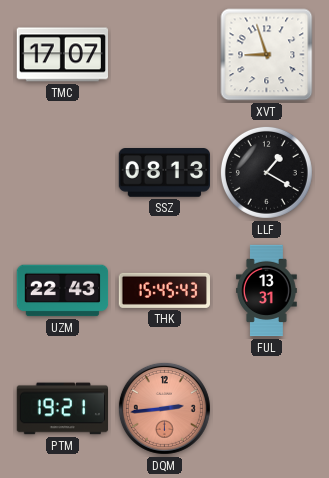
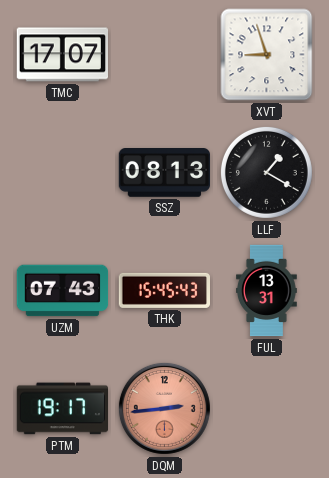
UZM: 22:43 -> 07:43
PTM: 19:21 -> 19:17
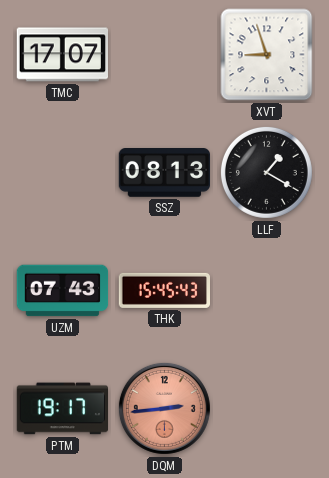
FUL: 13:31 -> none
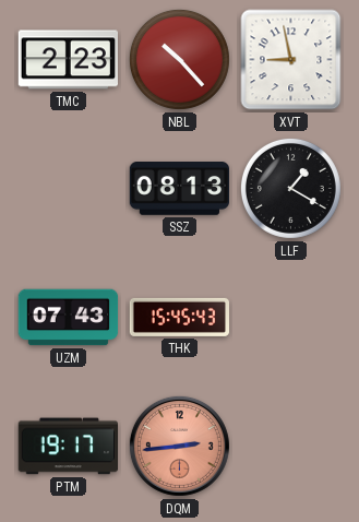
TMC: 17:07 -> 2:23
NBL: none -> 10:23
XVT: 8:57 -> 8:58
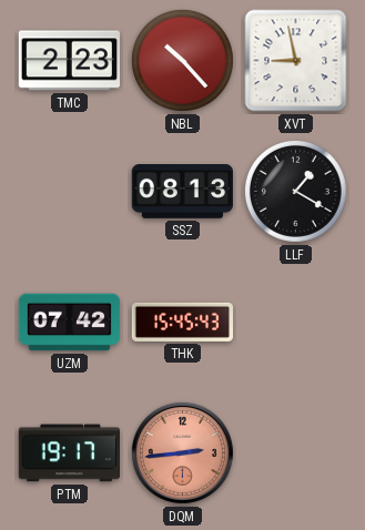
UZM: 07:43 -> 07:42
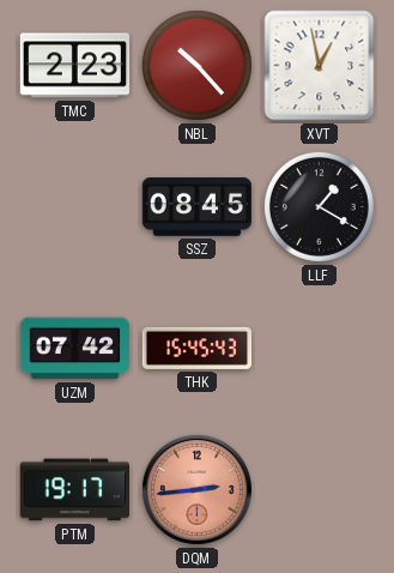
XVT: 8:58 -> 12:58
SSZ: 08:13 -> 08:45
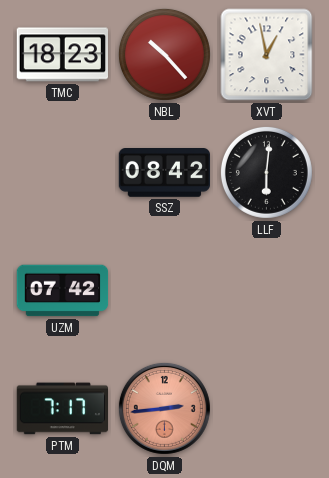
TMC: 2:23 -> 18:23
SSZ: 08:45 -> 08:42
LLF: 1:20 -> 6:01
THK: 15:45 -> none
PTM: 19:17 -> 7:17
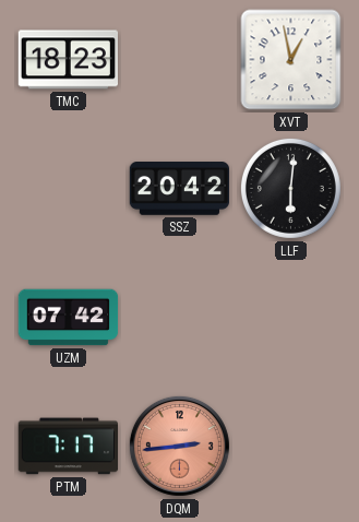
NBL: 10:23 -> none
SSZ: 08:42 -> 20:42
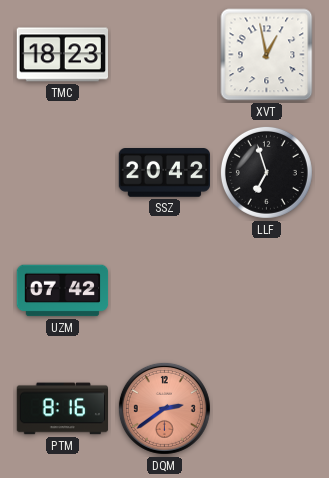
LLF: 6:01 -> 6:57
PTM: 7:17 -> 8:16
DQM: 2:44 -> 2:39
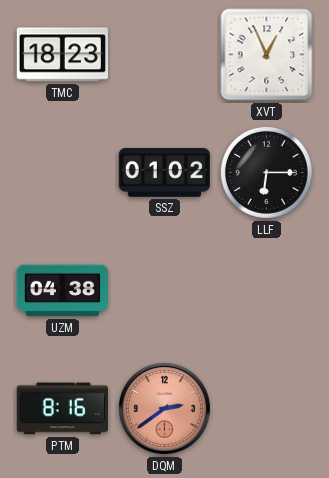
XVT: 12:58 -> 12:56
SSZ: 20:42 -> 01:02
LLF: 6:57 -> 6:15
UZM: 07:42 -> 04:38
